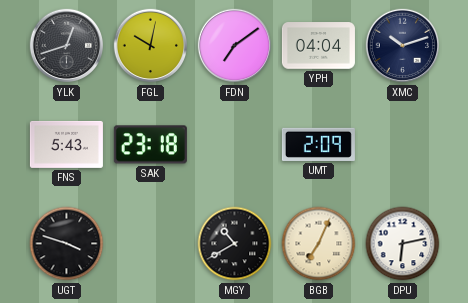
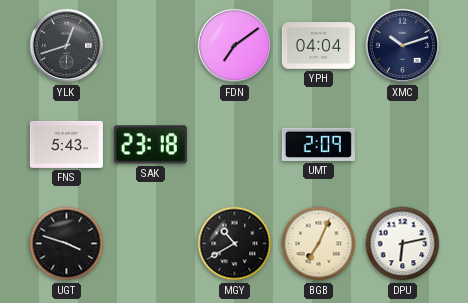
FGL: 10:02 -> none
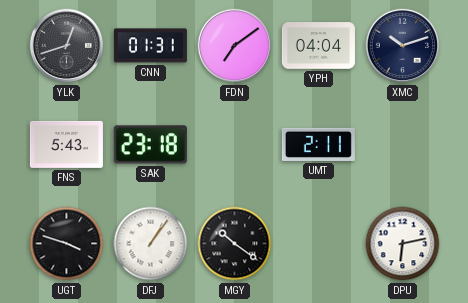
CNN: none -> 01:31
UMT: 2:09 -> 2:11
DFJ: none -> 1:06
MGY: 10:40 -> 10:21
BGB: 7:04 -> none
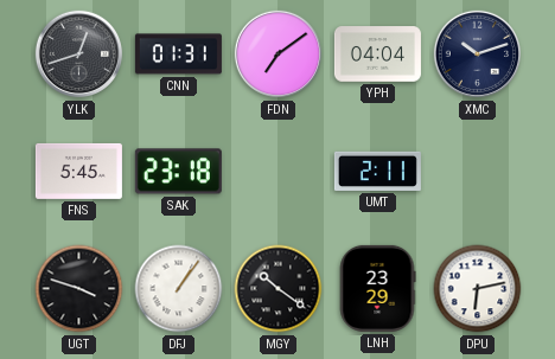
FNS: 5:43 -> 5:45
LNH: none -> 23:29
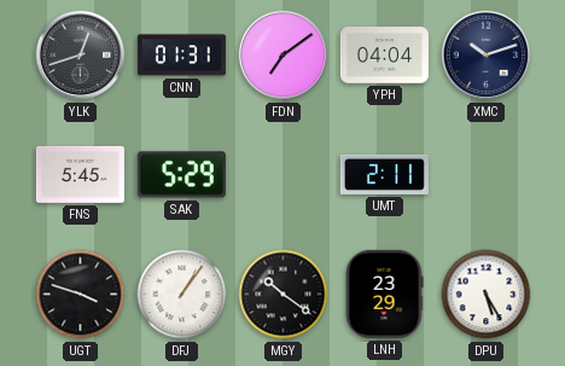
SAK: 23:18 -> 5:29
DPU: 6:13 -> 5:25
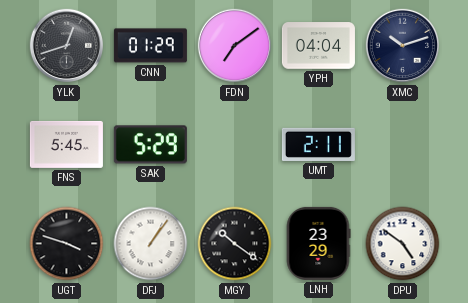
CNN: 01:31 -> 01:29
DPU: 5:25 -> 4:51
